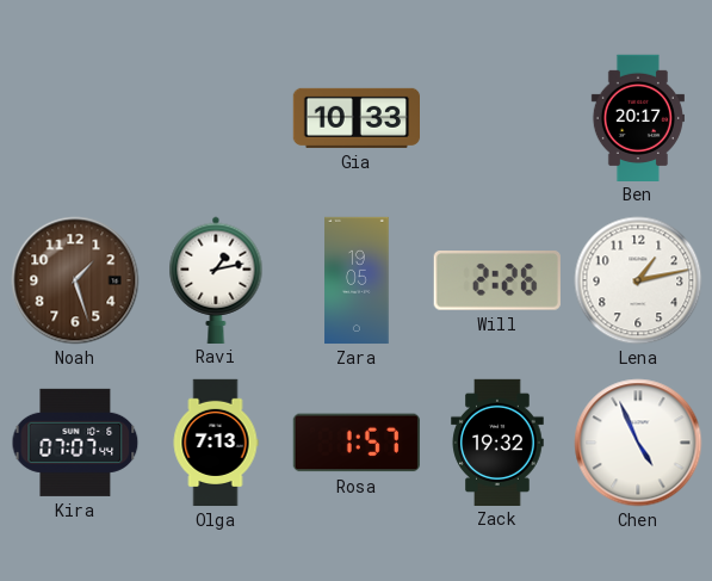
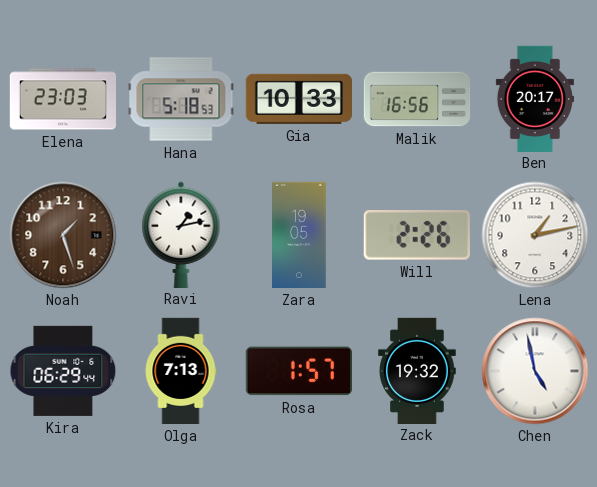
Elena: none -> 23:03
Hana: none -> 5:18
Malik: none -> 16:56
Kira: 07:07 -> 06:29
Chen: 4:56 -> 4:58
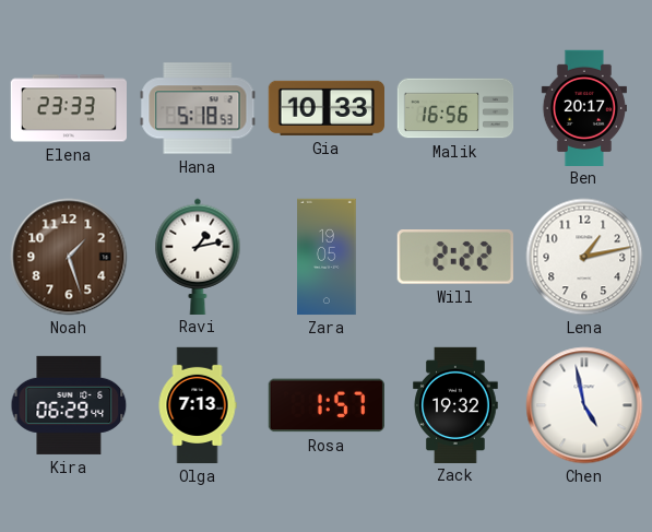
Elena: 23:03 -> 23:33
Will: 2:26 -> 2:22
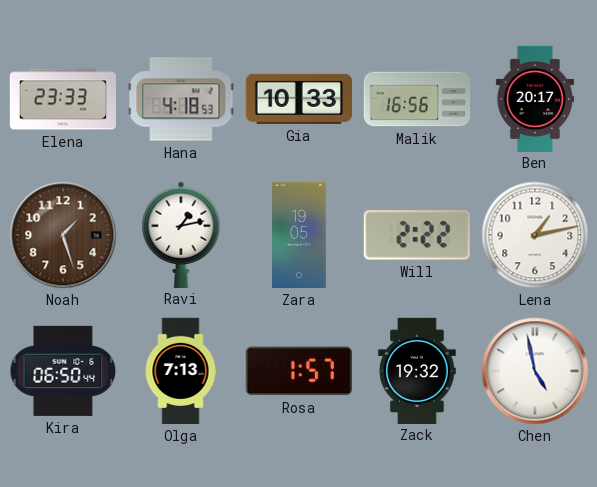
Hana: 5:18 -> 4:18
Kira: 06:29 -> 06:50
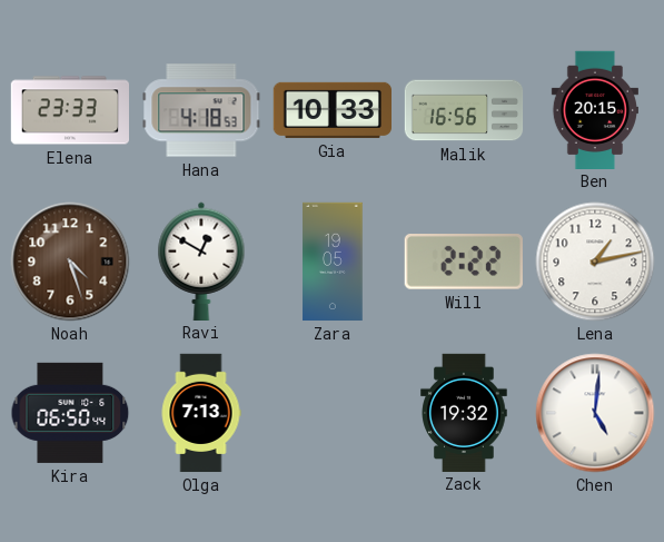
Ben: 20:17 -> 20:15
Noah: 1:27 -> 4:27
Ravi: 1:13 -> 12:50
Rosa: 1:57 -> none
Chen: 4:58 -> 5:01
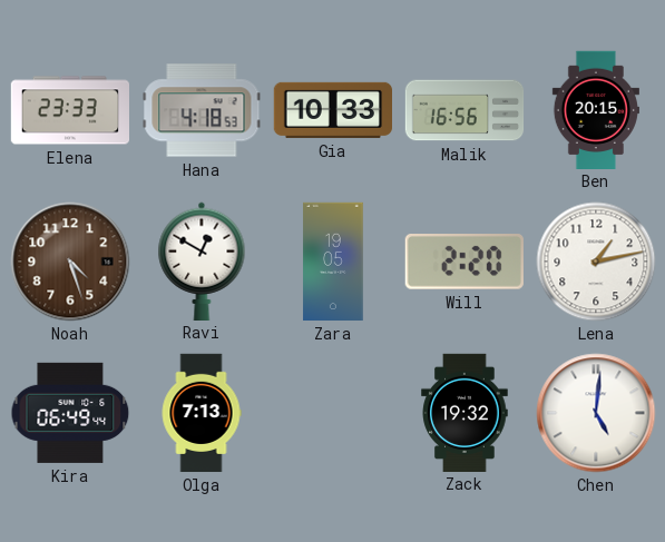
Will: 2:22 -> 2:20
Kira: 06:50 -> 06:49
